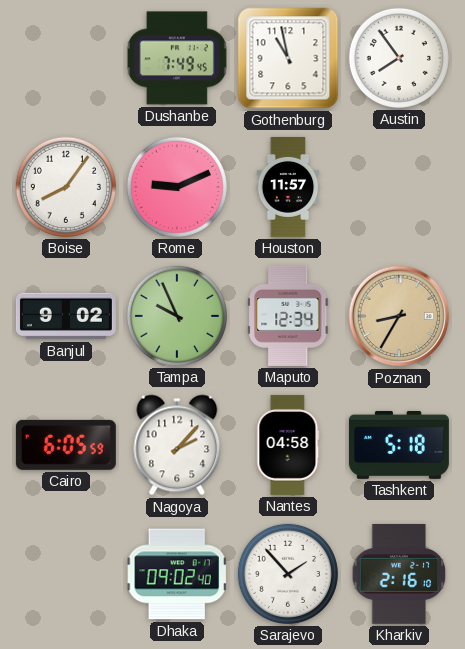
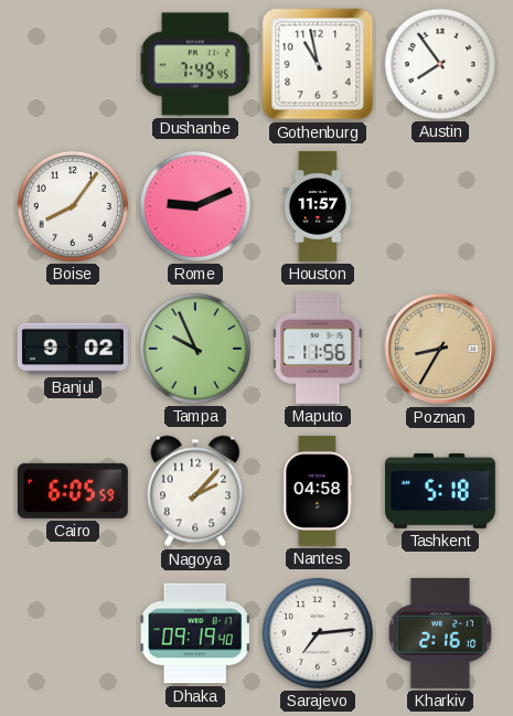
Maputo: 12:34 -> 11:56
Dhaka: 09:02 -> 09:19
Sarajevo: 1:53 -> 7:14
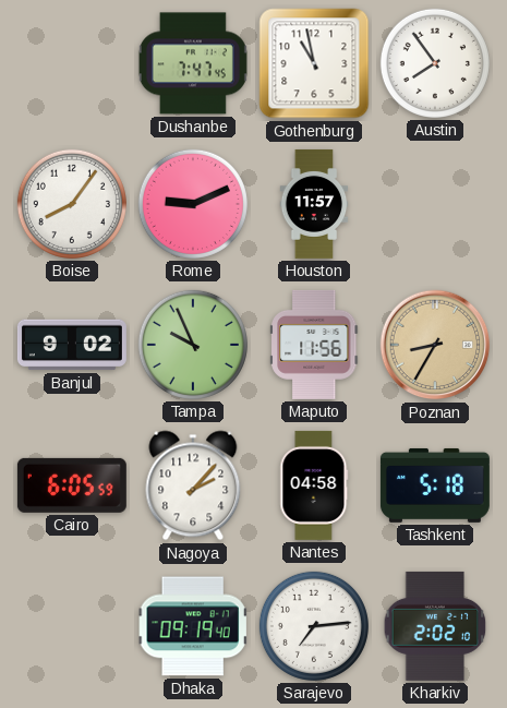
Dushanbe: 7:49 -> 7:47
Kharkiv: 2:16 -> 2:02
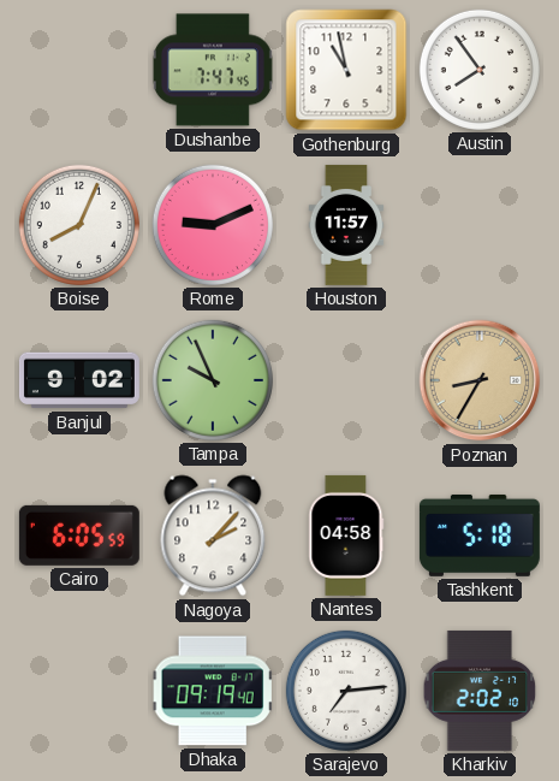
Boise: 8:06 -> 8:04
Maputo: 11:56 -> none
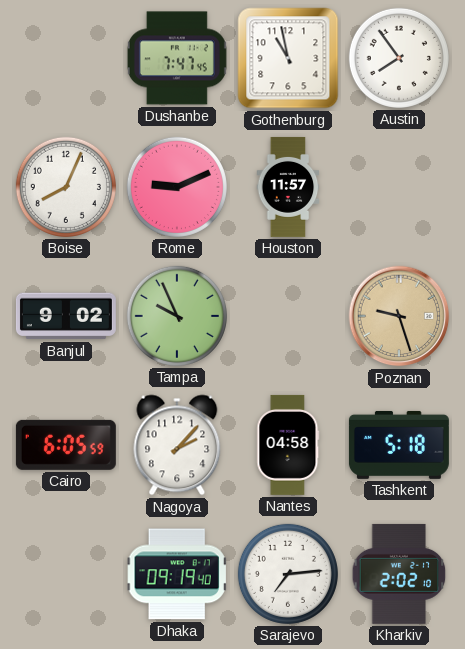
Poznan: 8:35 -> 9:27
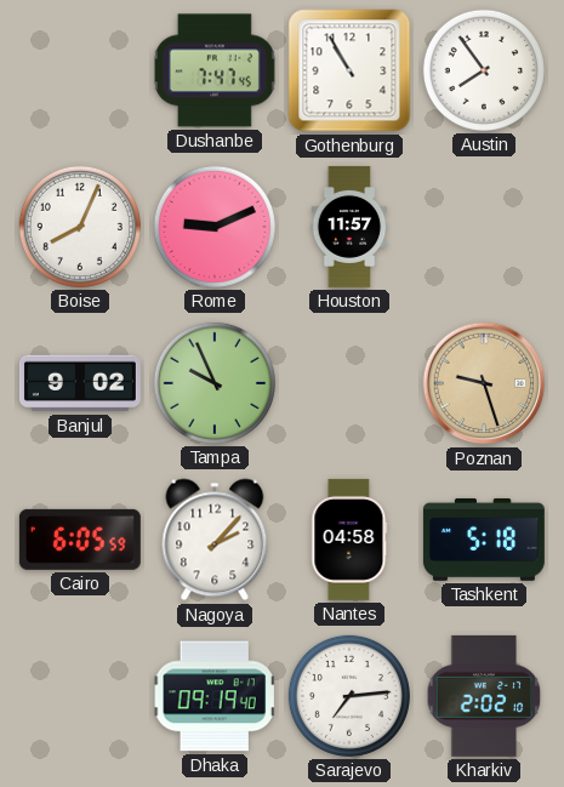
Gothenburg: 10:58 -> 10:55
